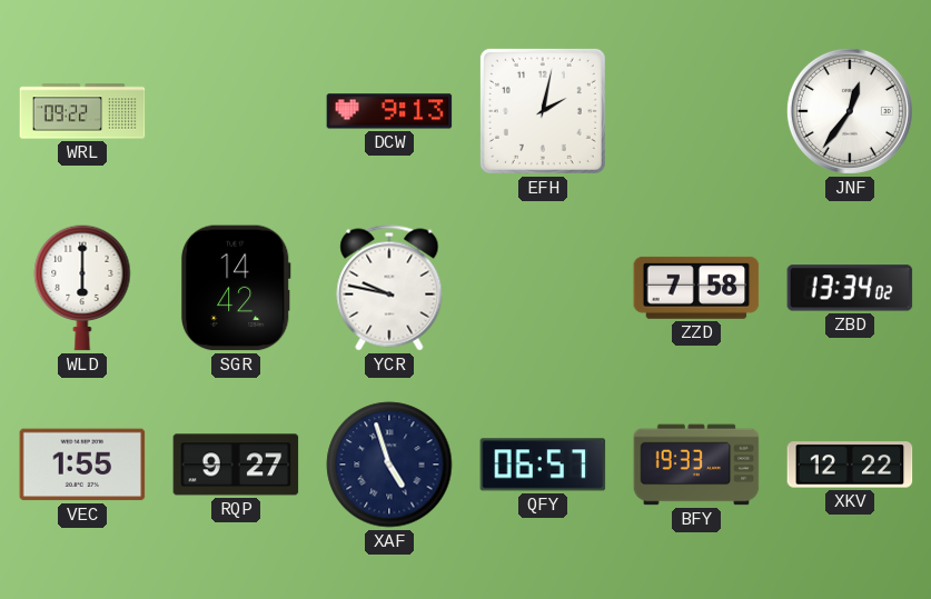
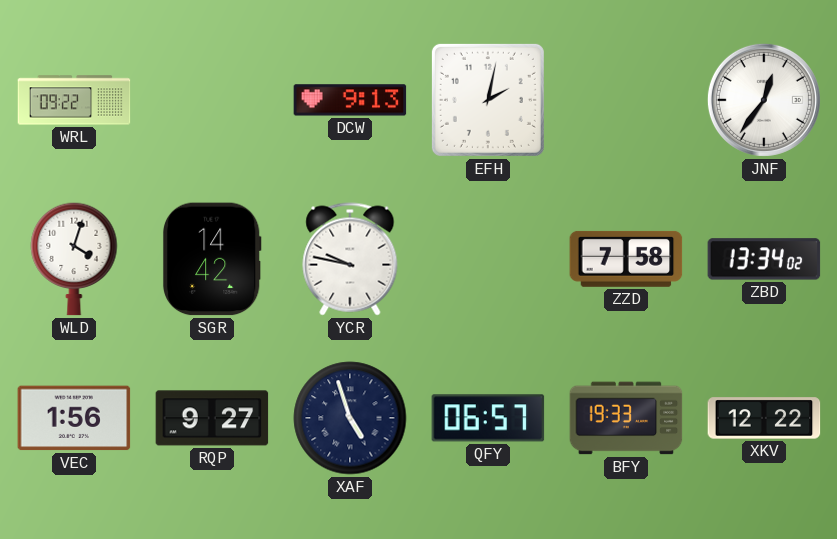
WLD: 6:00 -> 4:03
VEC: 1:55 -> 1:56
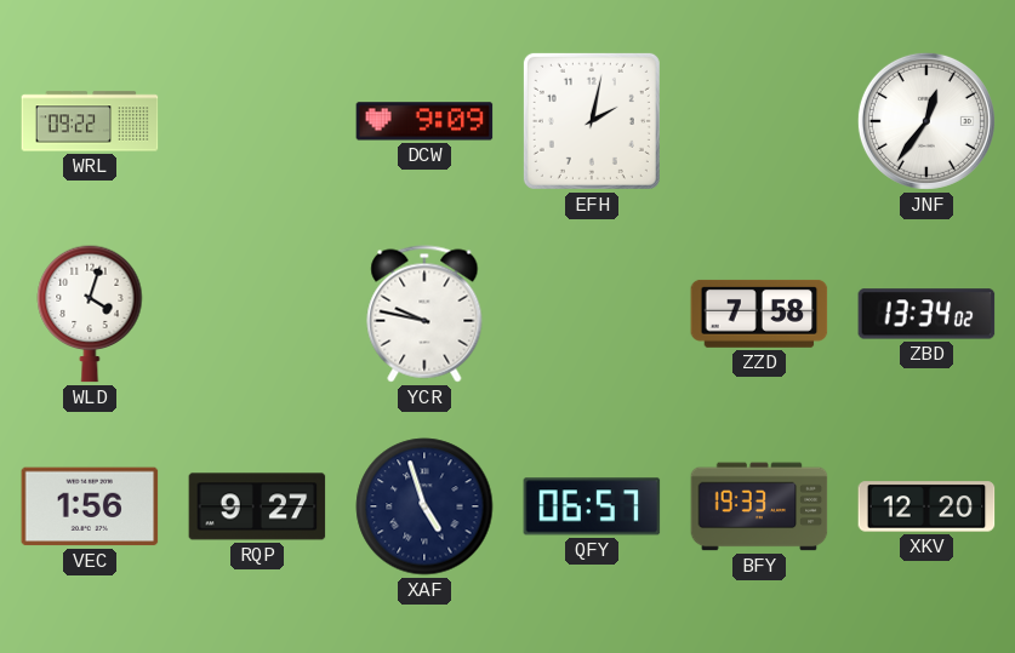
DCW: 9:13 -> 9:09
SGR: 14:42 -> none
XKV: 12:22 -> 12:20
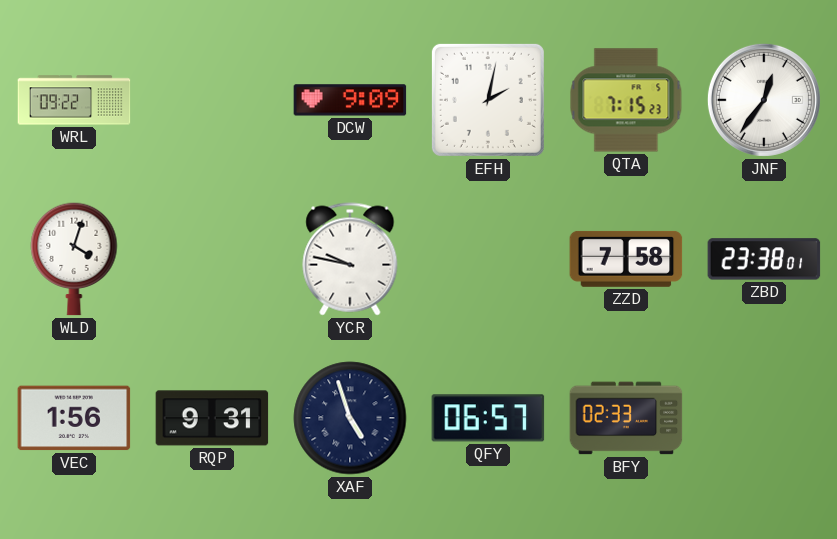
QTA: none -> 7:15
ZBD: 13:34 -> 23:38
RQP: 9:27 -> 9:31
BFY: 19:33 -> 02:33
XKV: 12:20 -> none
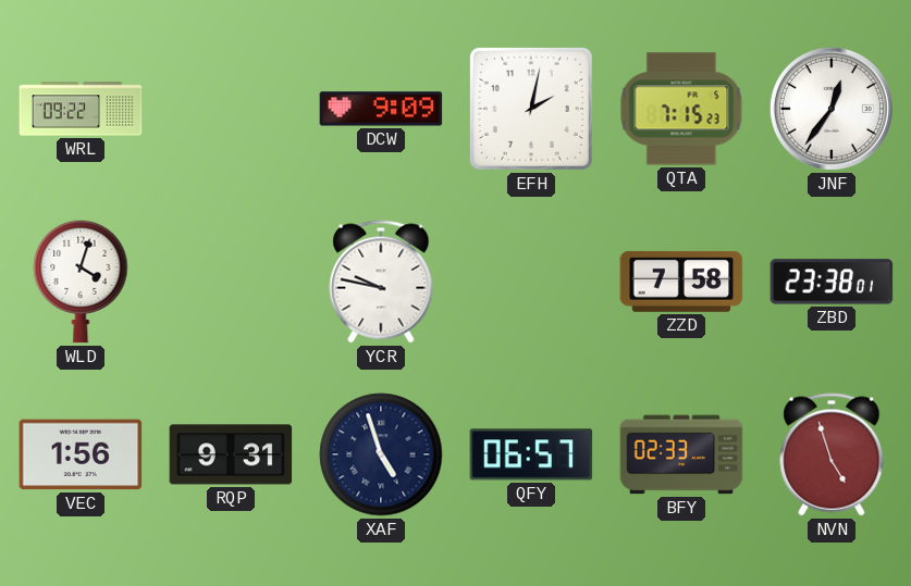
NVN: none -> 4:57
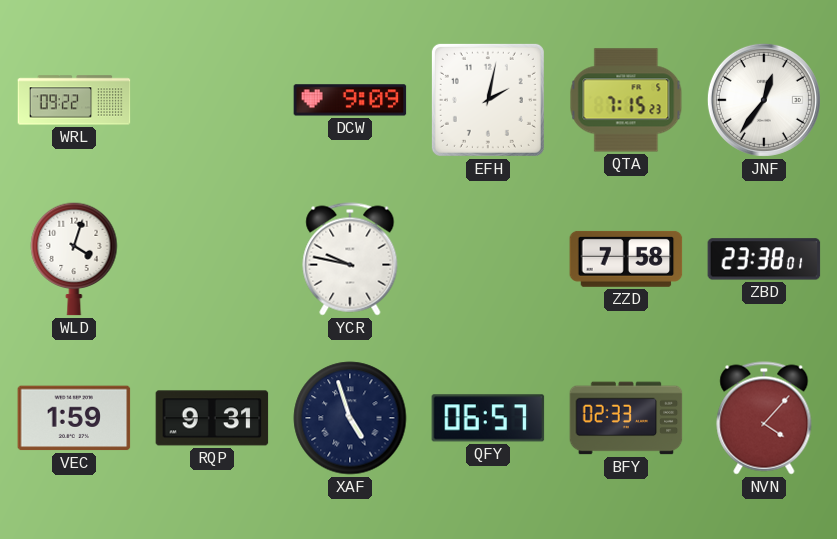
VEC: 1:56 -> 1:59
NVN: 4:57 -> 4:07
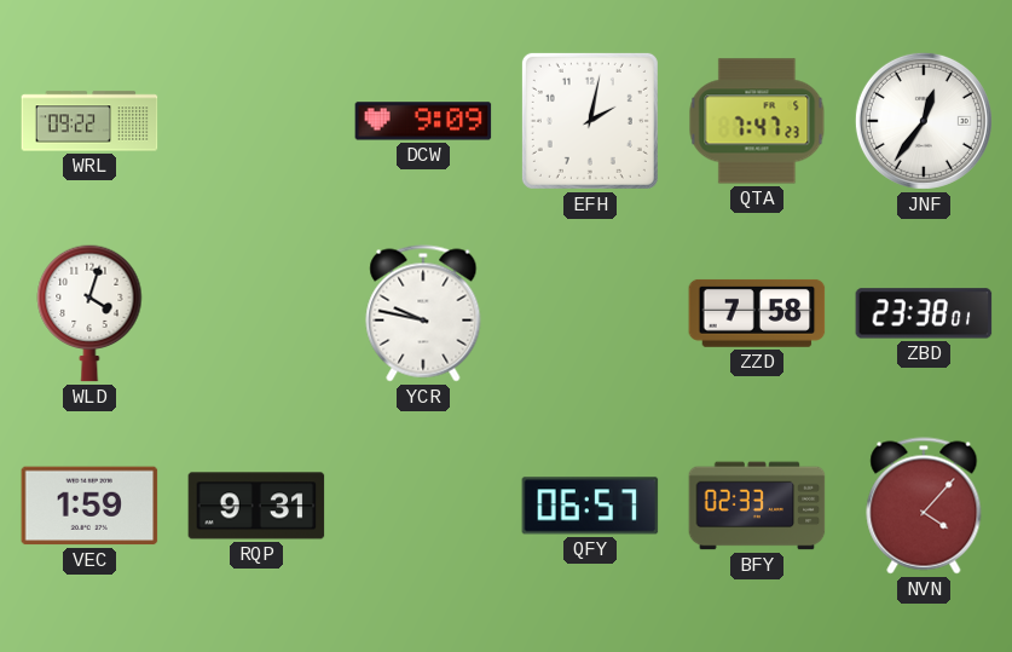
QTA: 7:15 -> 7:47
XAF: 4:57 -> none
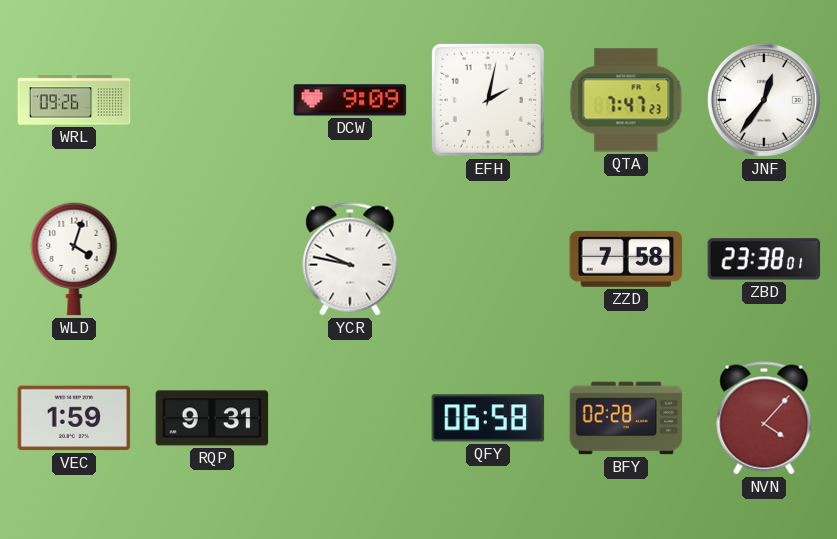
WRL: 09:22 -> 09:26
QFY: 06:57 -> 06:58
BFY: 02:33 -> 02:28
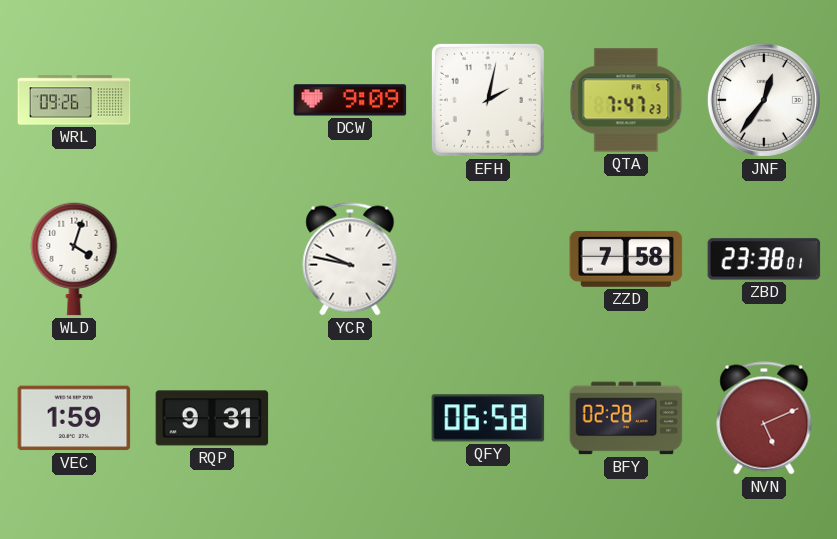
NVN: 4:07 -> 5:11
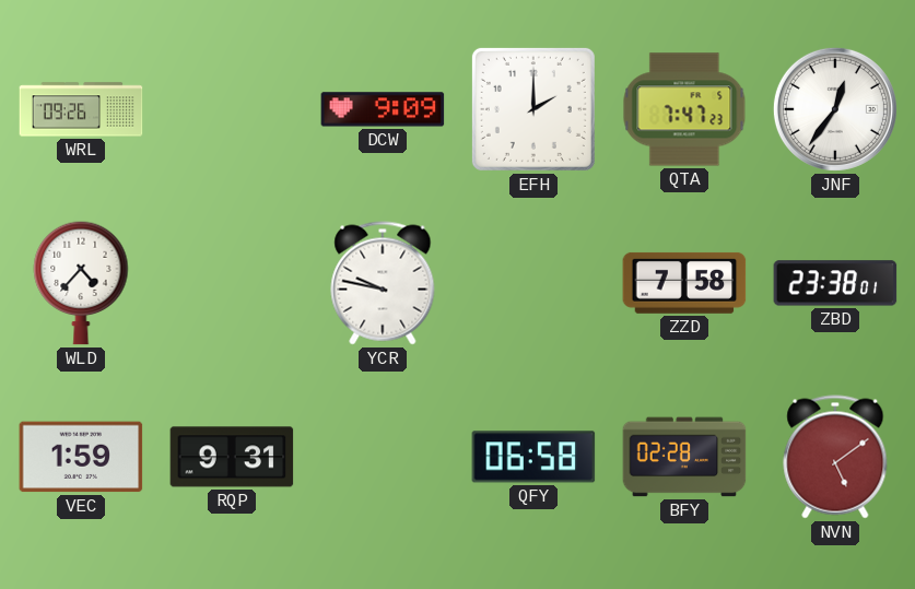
EFH: 2:02 -> 2:00
WLD: 4:03 -> 4:37
NVN: 5:11 -> 5:09
